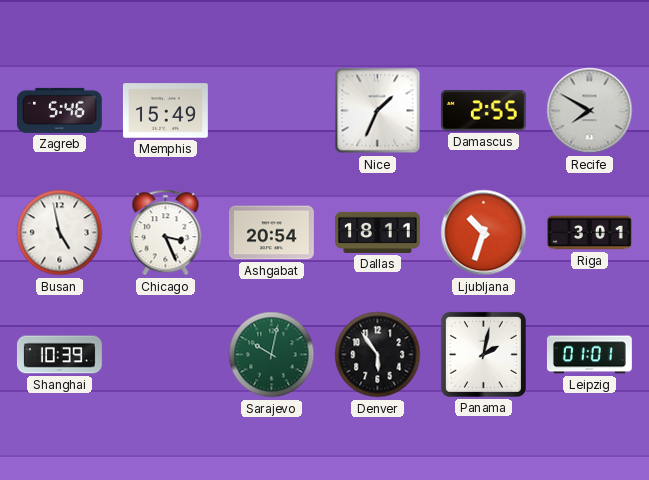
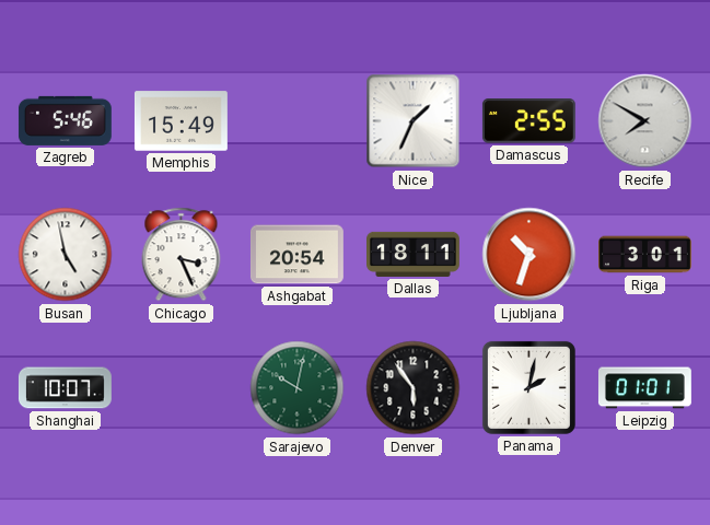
Shanghai: 10:39 -> 10:07
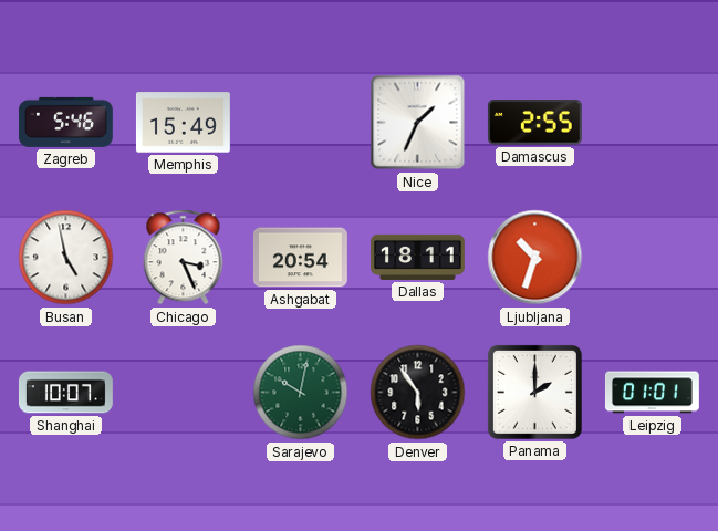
Recife: 7:50 -> none
Riga: 3:01 -> none
Panama: 2:02 -> 2:00
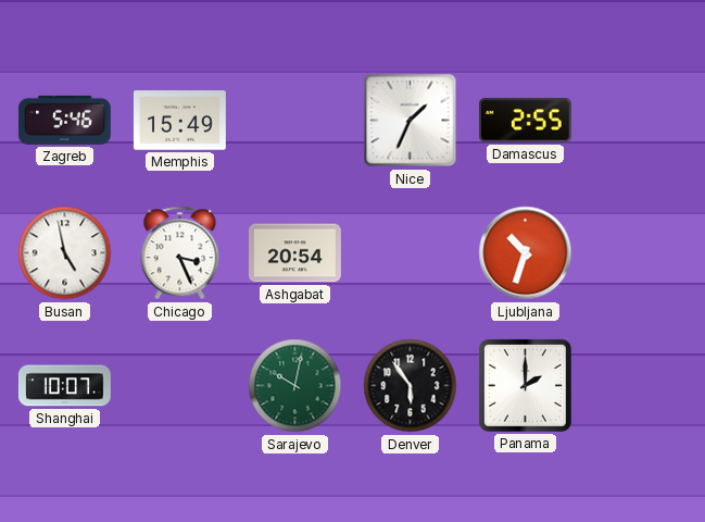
Dallas: 18:11 -> none
Leipzig: 01:01 -> none
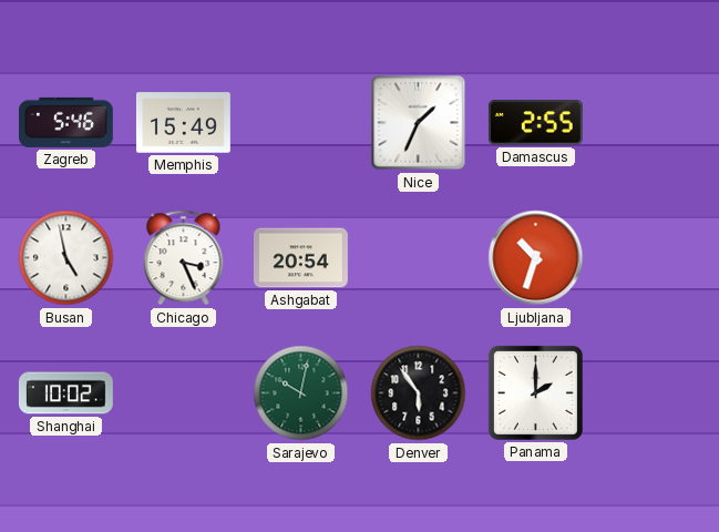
Shanghai: 10:07 -> 10:02
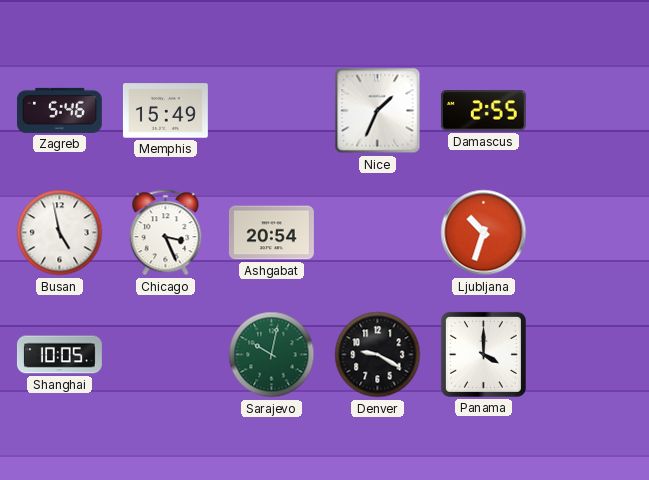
Shanghai: 10:02 -> 10:05
Denver: 5:54 -> 9:20
Panama: 2:00 -> 4:00
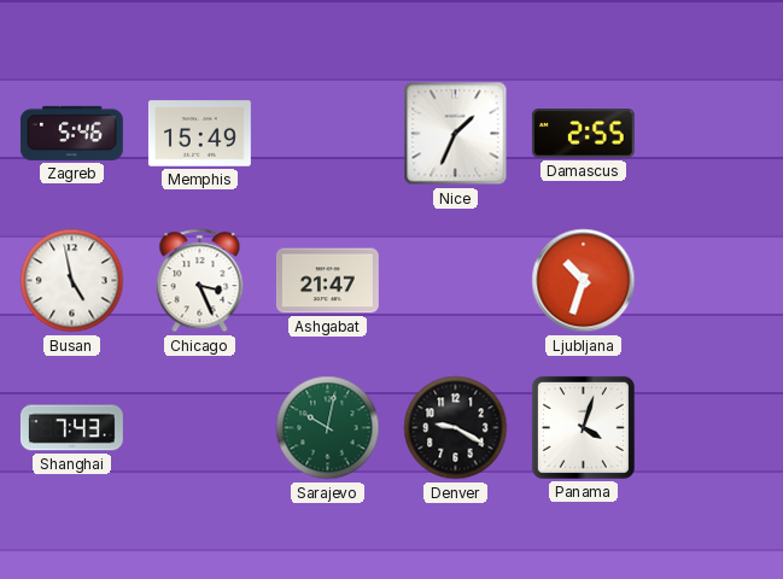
Ashgabat: 20:54 -> 21:47
Shanghai: 10:05 -> 7:43
Panama: 4:00 -> 4:03
